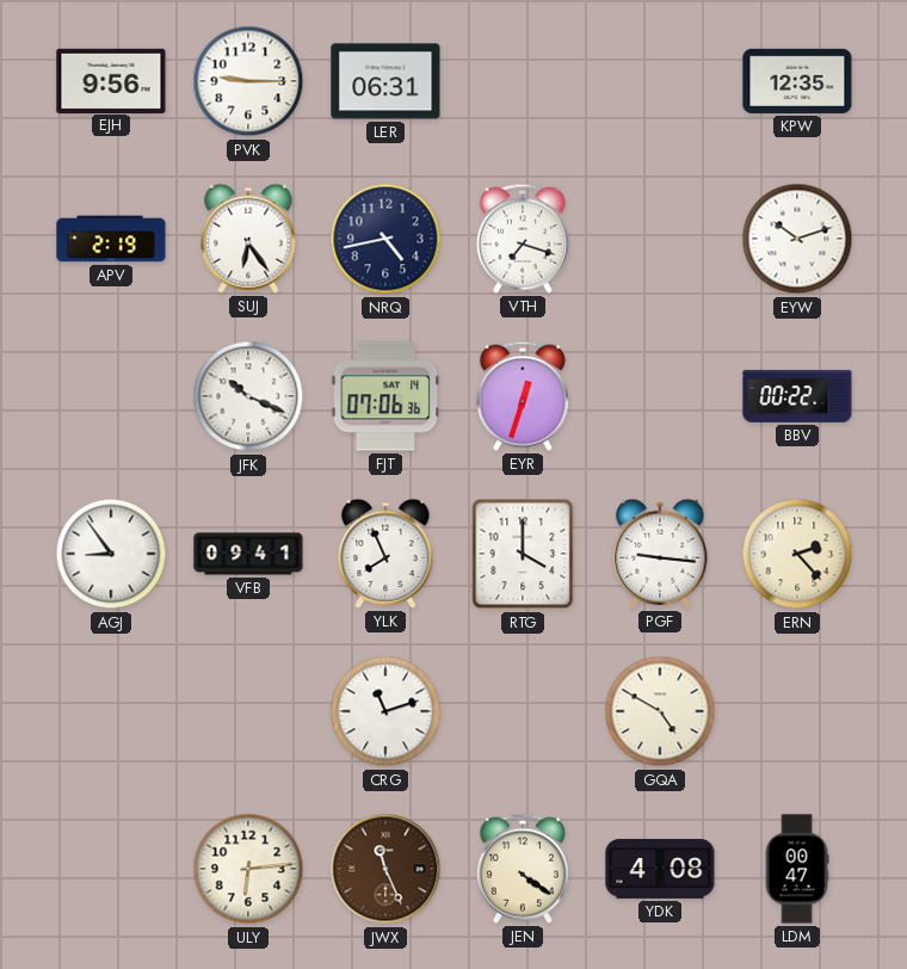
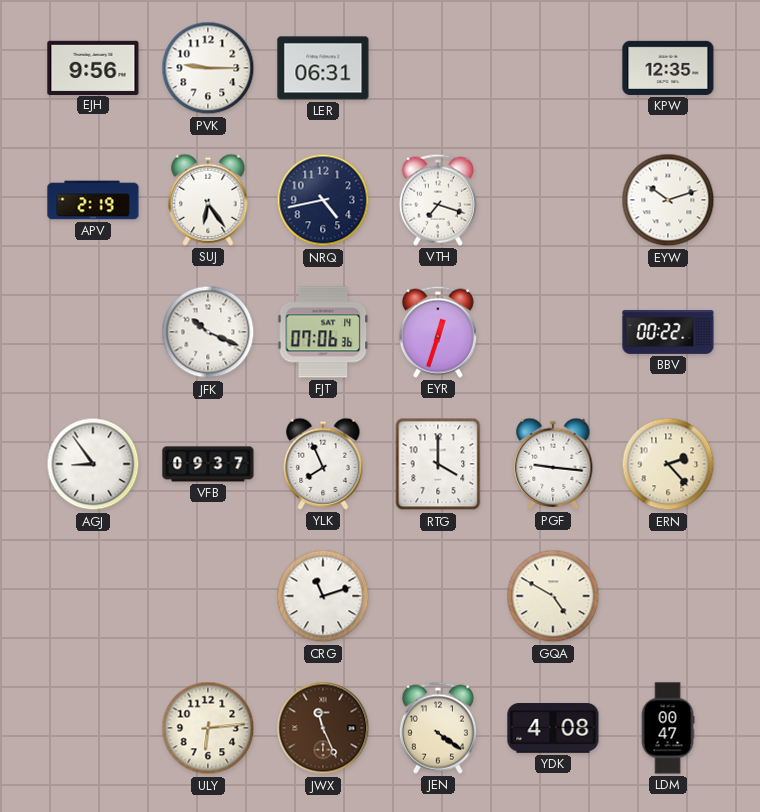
VFB: 09:41 -> 09:37
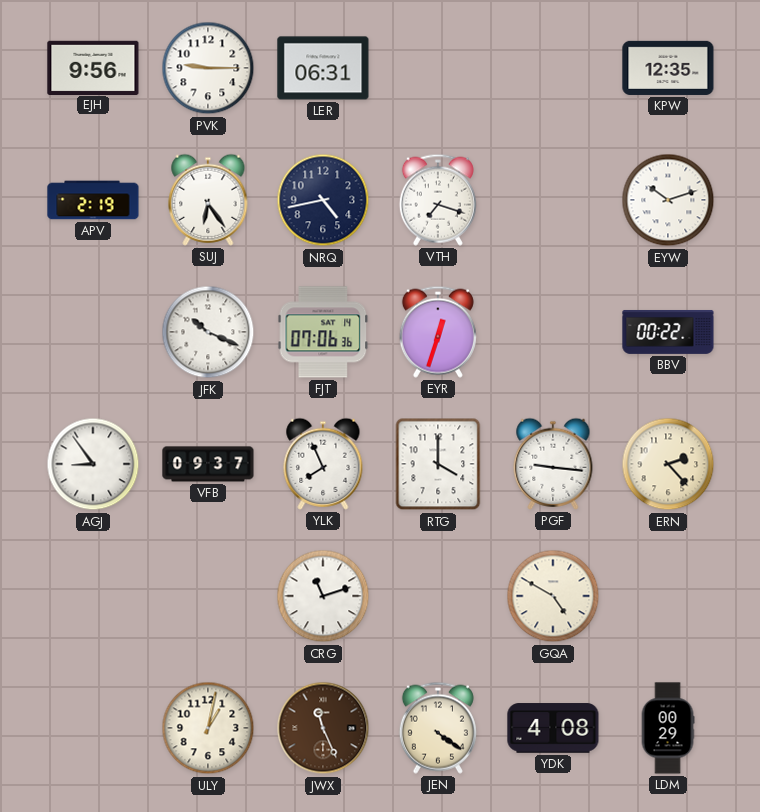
ULY: 6:14 -> 1:02
LDM: 00:47 -> 00:29
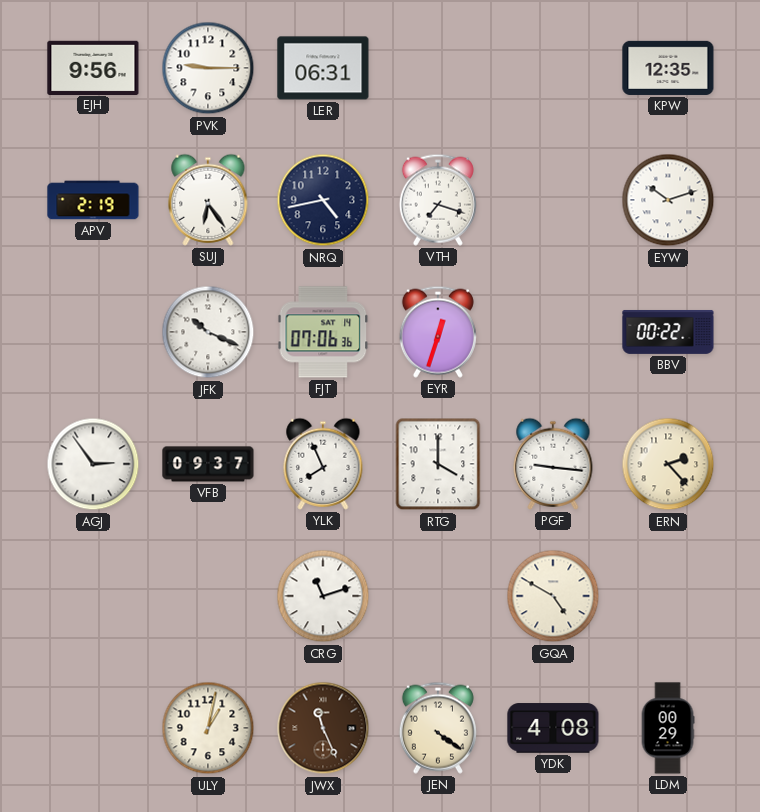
AGJ: 8:54 -> 2:54
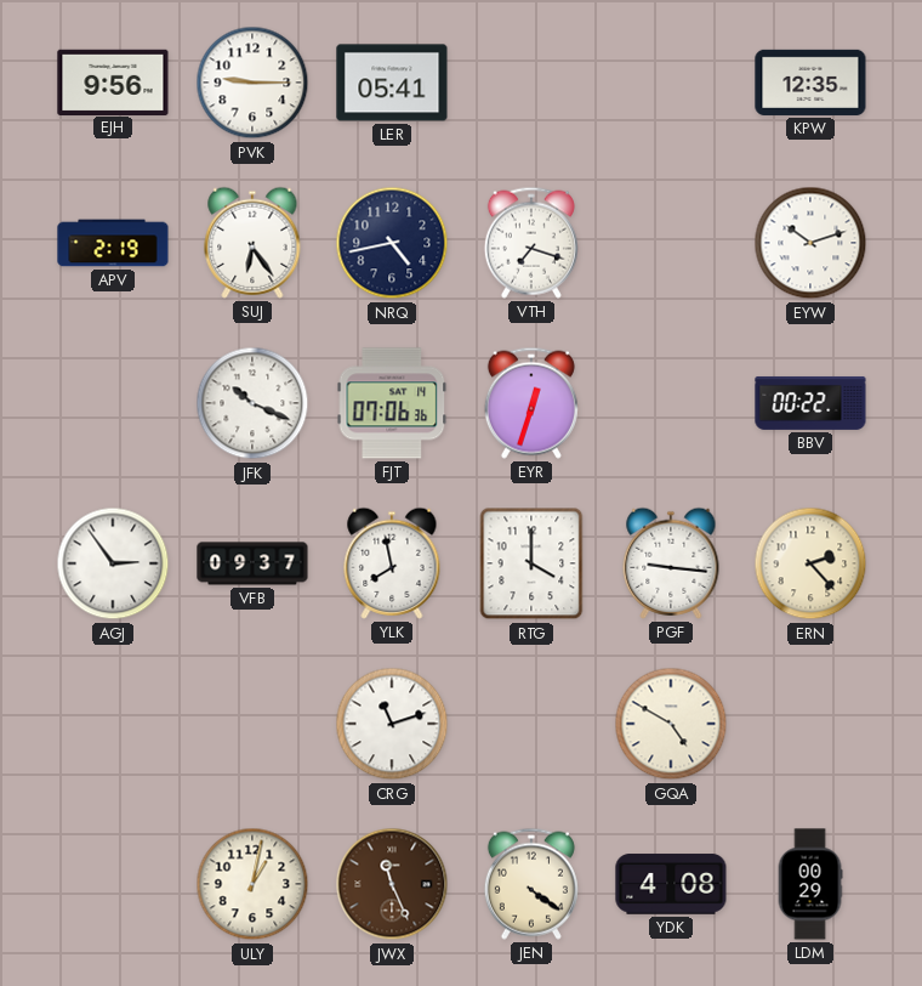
LER: 06:31 -> 05:41
YLK: 7:56 -> 7:58
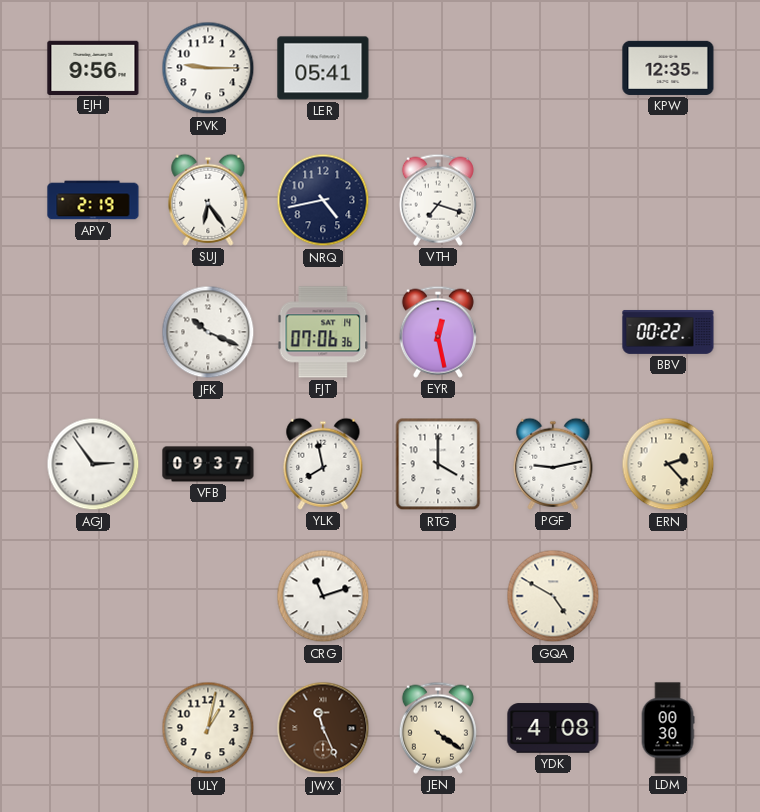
EYW: 10:12 -> none
EYR: 12:33 -> 12:28
PGF: 9:16 -> 9:13
LDM: 00:29 -> 00:30
